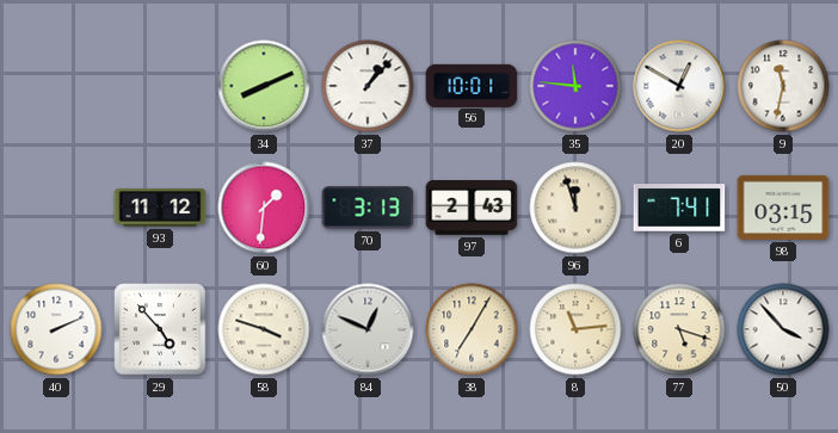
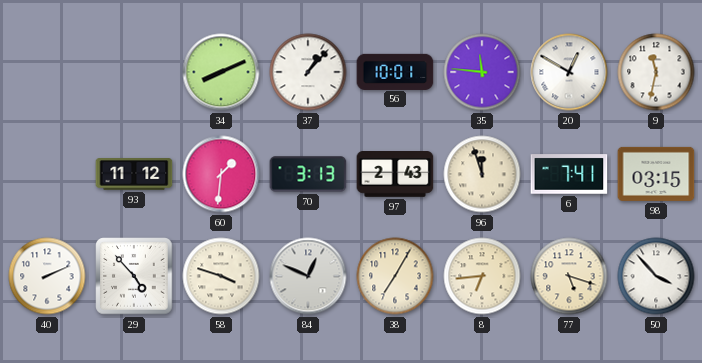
8: 11:14 -> 6:44
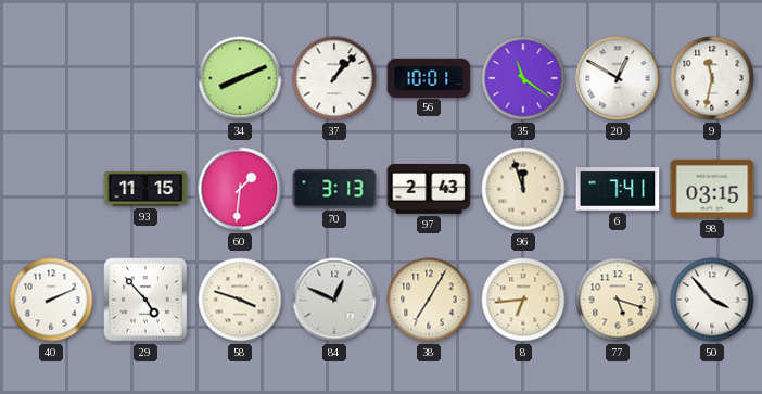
35: 11:46 -> 11:21
93: 11:12 -> 11:15
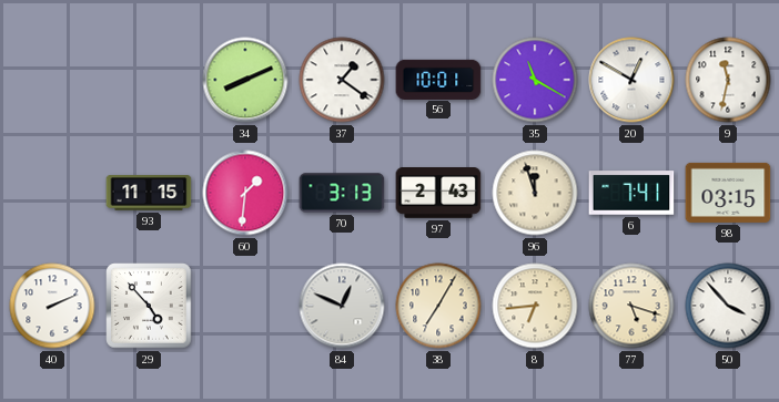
37: 1:07 -> 1:21
35: 11:21 -> 11:20
58: 3:48 -> none
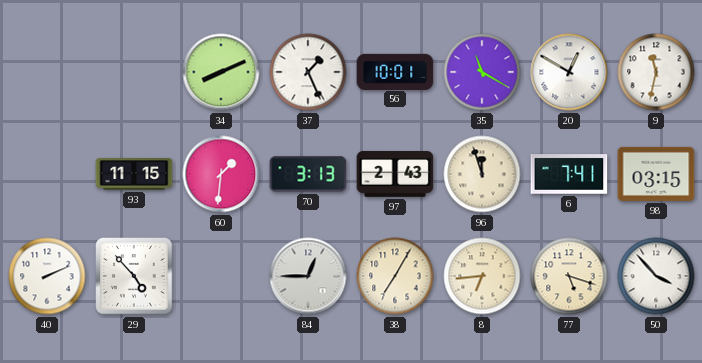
37: 1:21 -> 1:26
84: 12:49 -> 12:45
